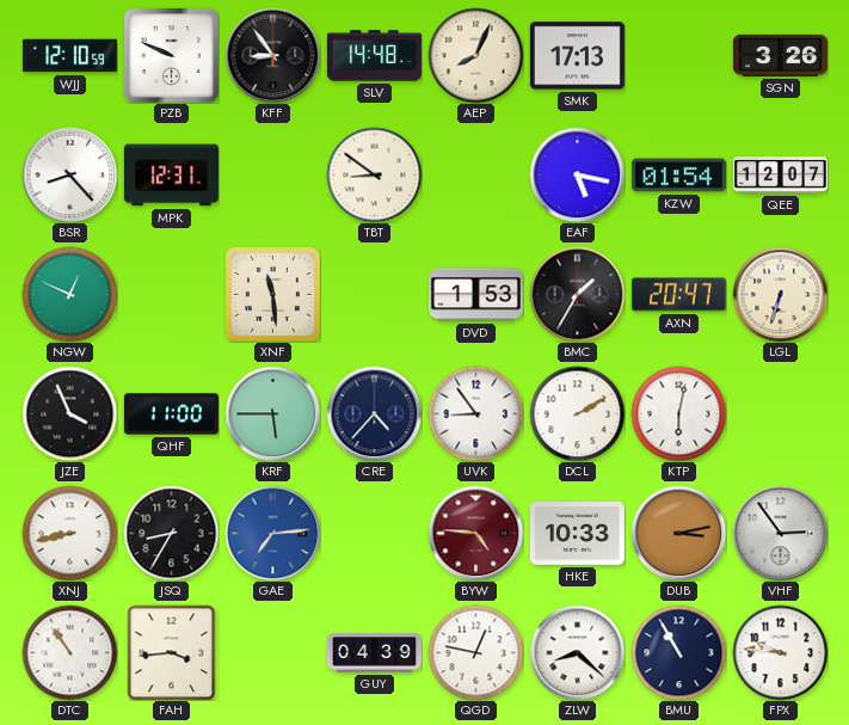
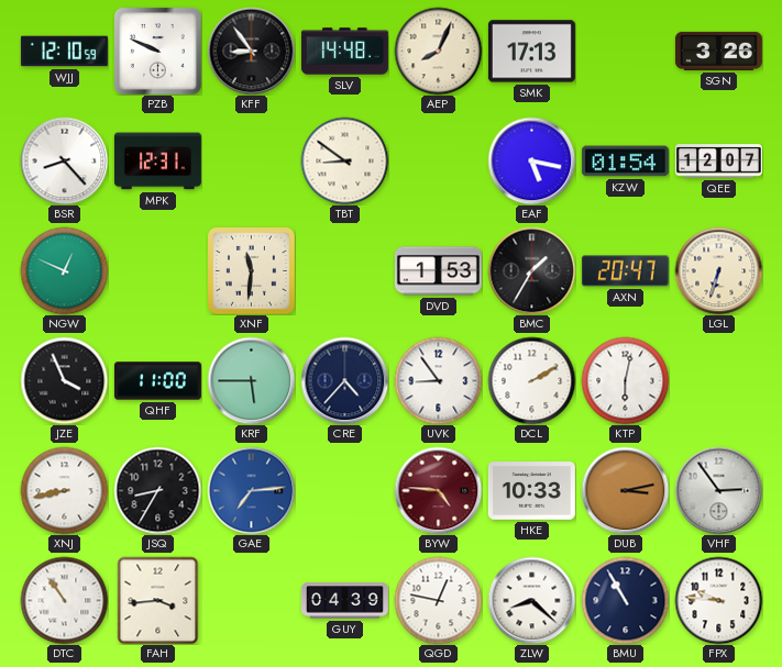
XNF: 11:29 -> 11:31
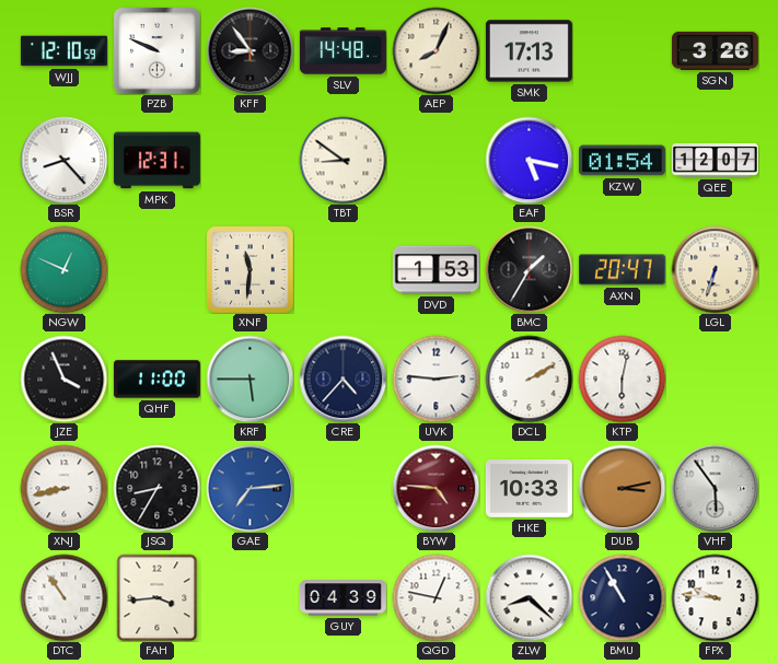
UVK: 8:54 -> 2:46
VHF: 2:54 -> 5:54
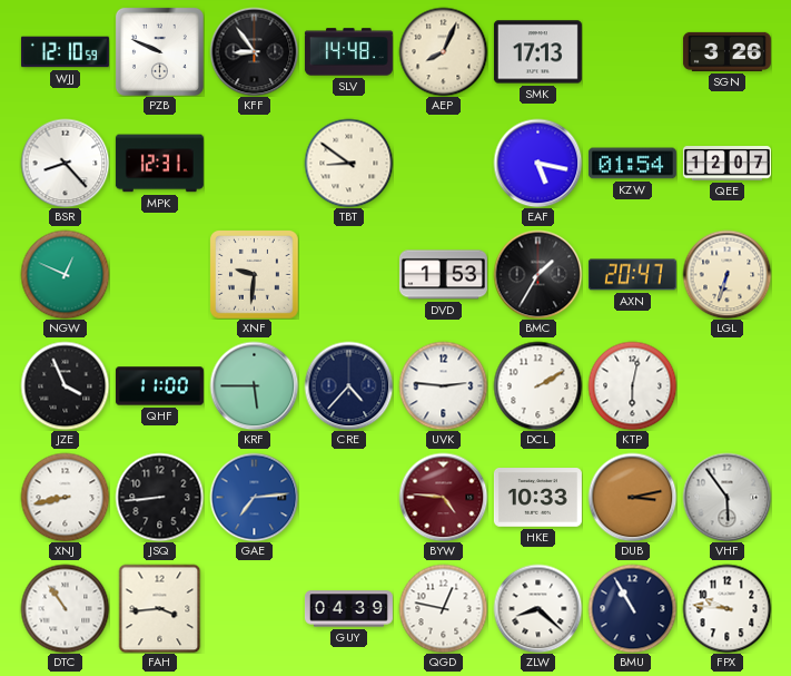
XNF: 11:31 -> 9:31
JSQ: 8:35 -> 8:44
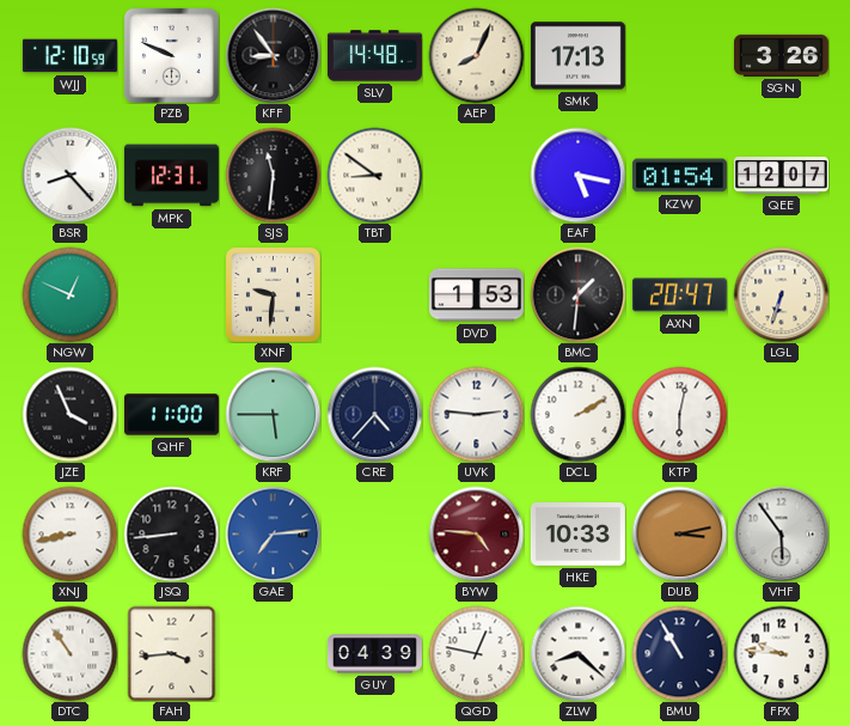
SJS: none -> 11:31
BMC: 1:35 -> 1:31
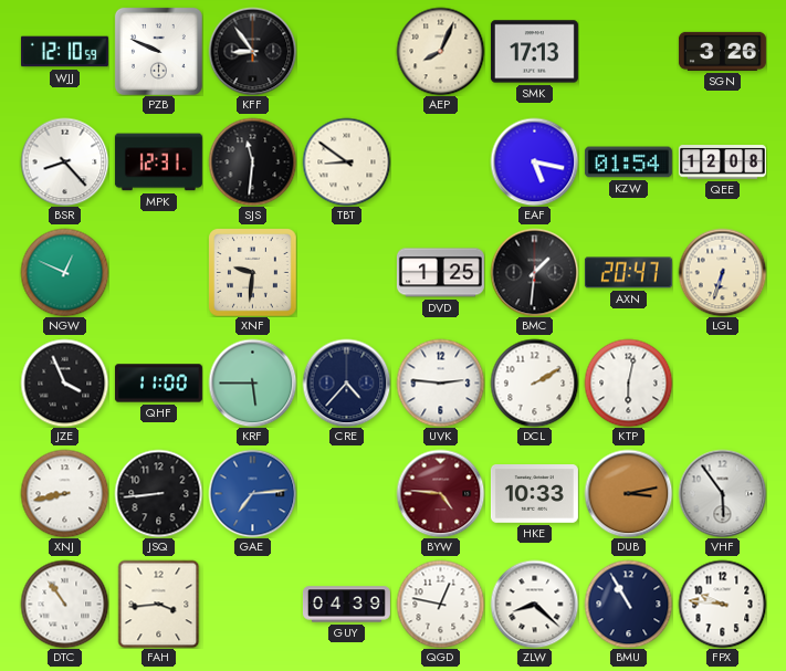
SLV: 14:48 -> none
QEE: 12:07 -> 12:08
DVD: 1:53 -> 1:25
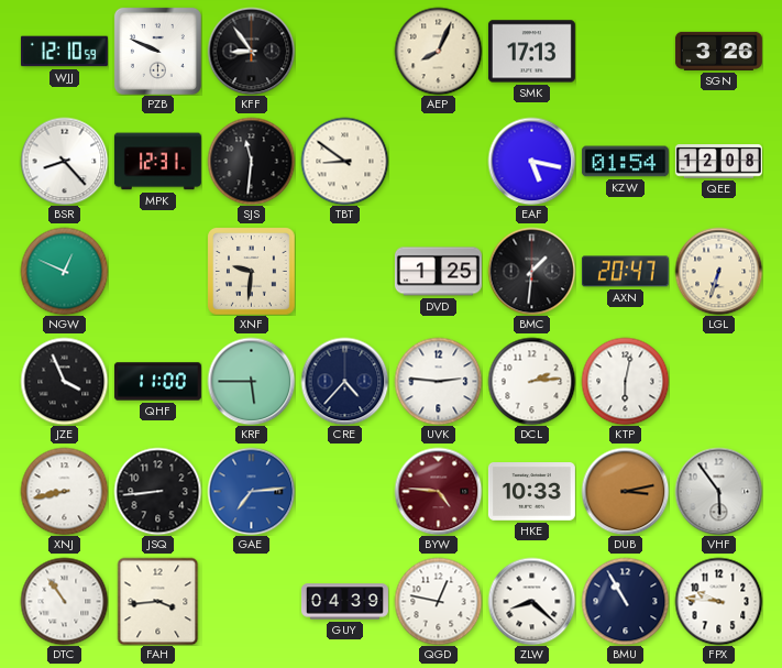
DCL: 2:10 -> 2:14
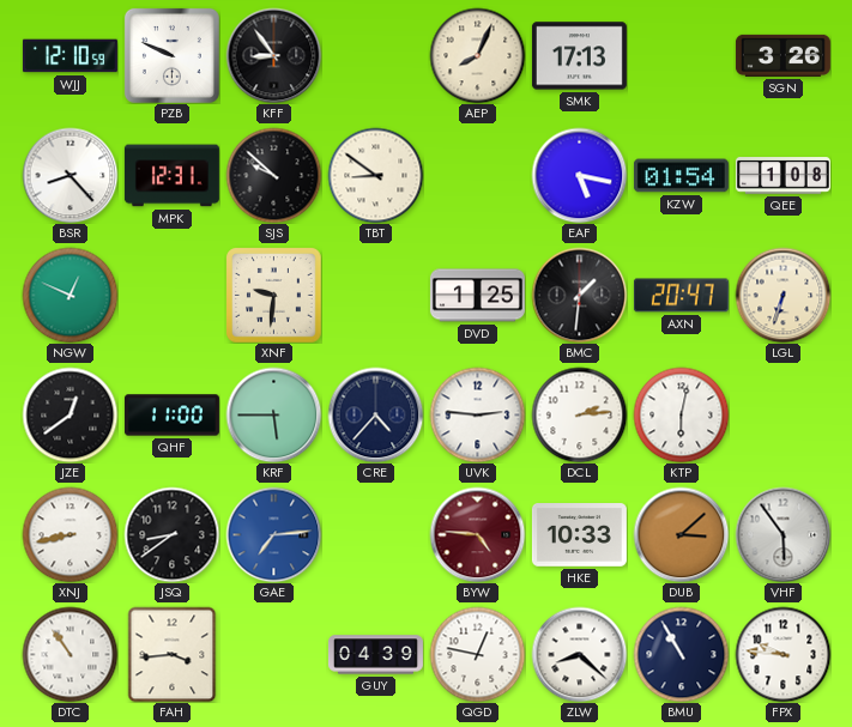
SJS: 11:31 -> 9:52
QEE: 12:08 -> 1:08
JZE: 3:56 -> 12:39
JSQ: 8:44 -> 8:39
DUB: 3:13 -> 3:08
